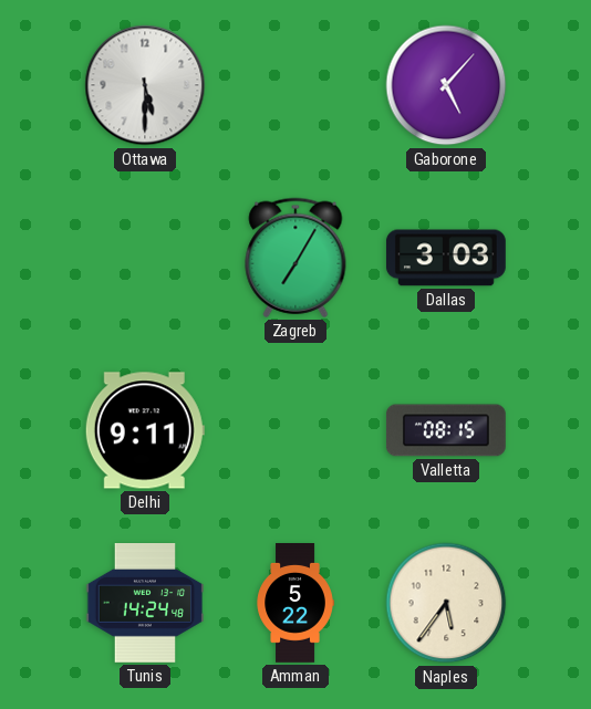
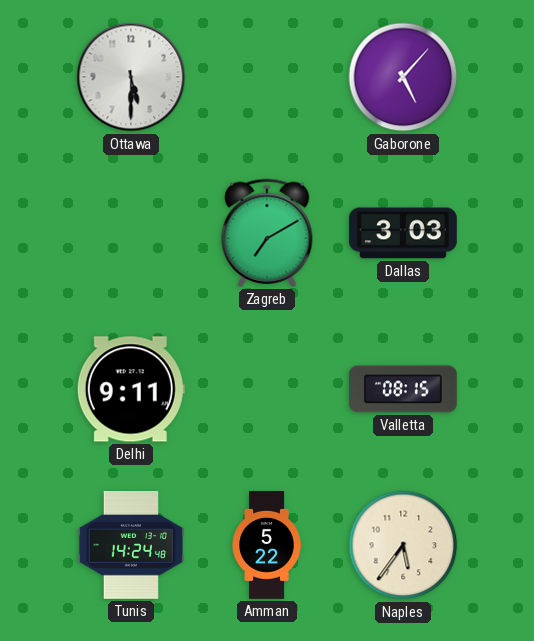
Zagreb: 7:05 -> 7:10
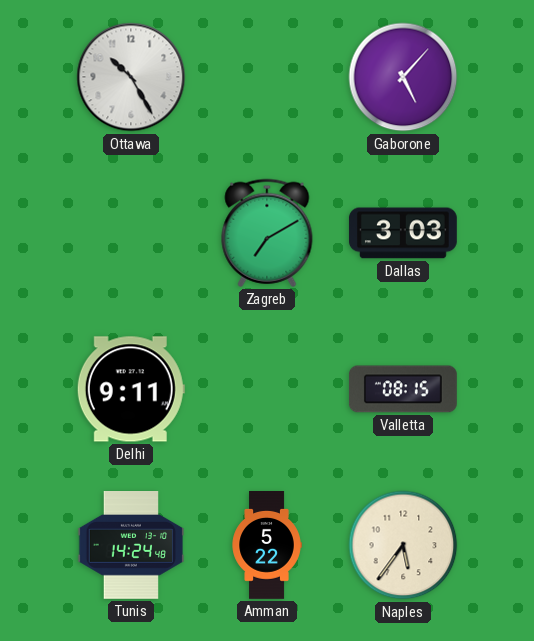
Ottawa: 5:30 -> 10:25
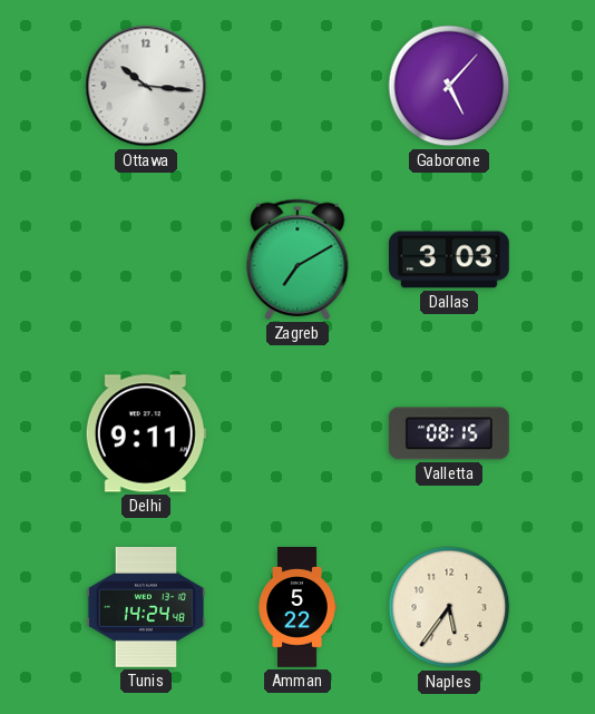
Ottawa: 10:25 -> 10:16
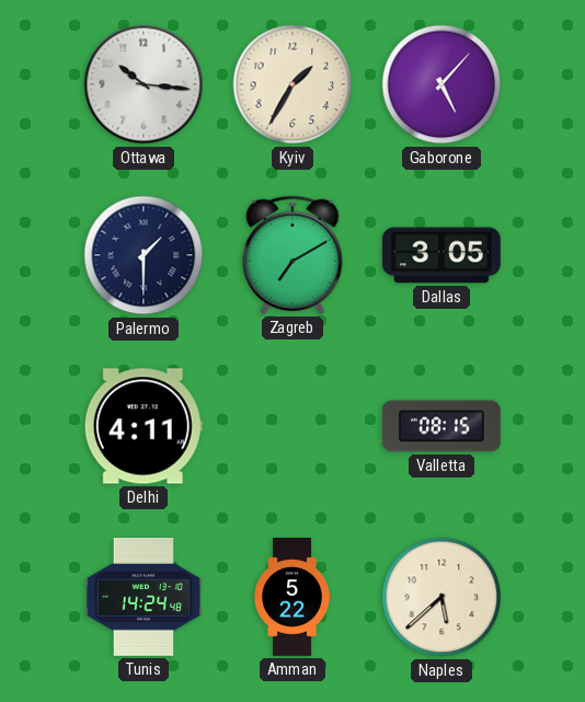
Kyiv: none -> 1:35
Palermo: none -> 1:30
Dallas: 3:03 -> 3:05
Delhi: 9:11 -> 4:11
Naples: 5:36 -> 5:38
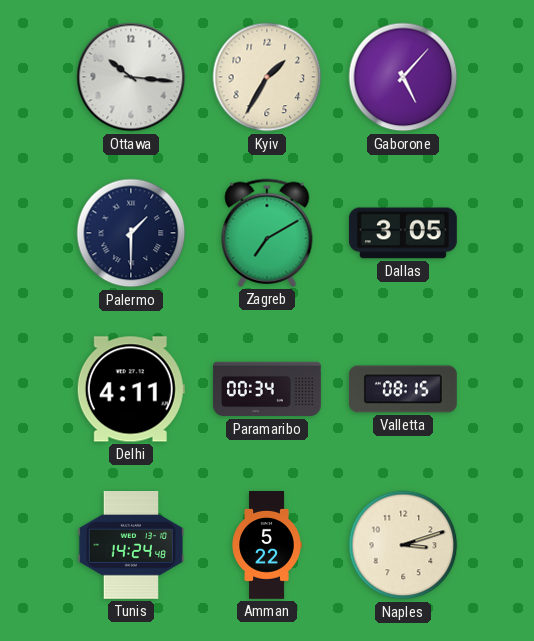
Paramaribo: none -> 00:34
Naples: 5:38 -> 3:12
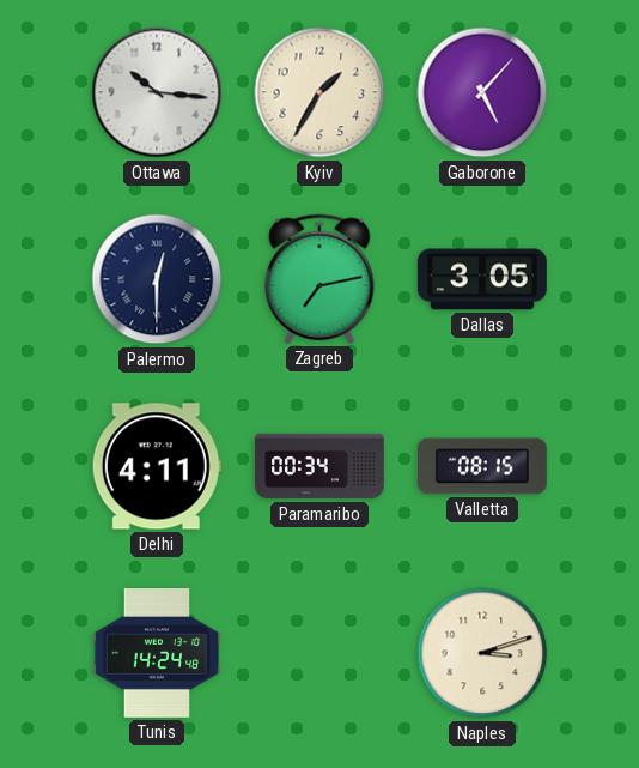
Palermo: 1:30 -> 12:30
Zagreb: 7:10 -> 7:13
Amman: 5:22 -> none
